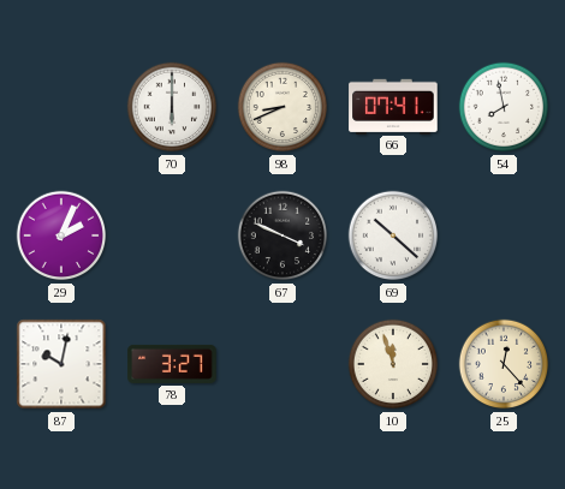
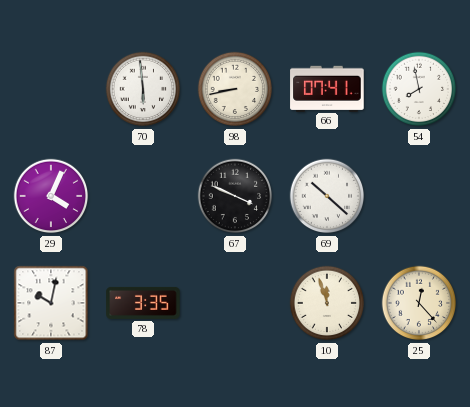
70: 6:00 -> 5:59
98: 8:41 -> 8:43
29: 2:04 -> 4:04
78: 3:27 -> 3:35
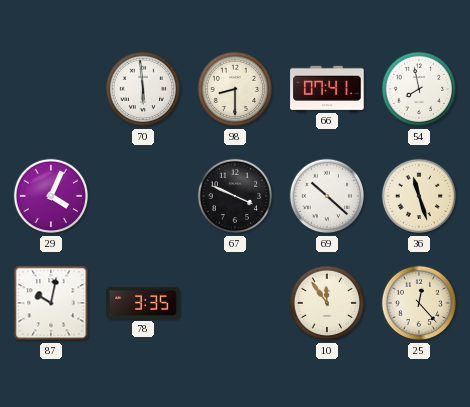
98: 8:43 -> 8:30
36: none -> 11:27
10: 11:57 -> 11:54
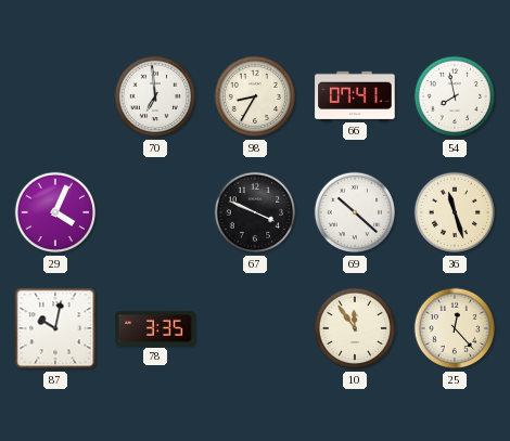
70: 5:59 -> 6:59
98: 8:30 -> 8:35
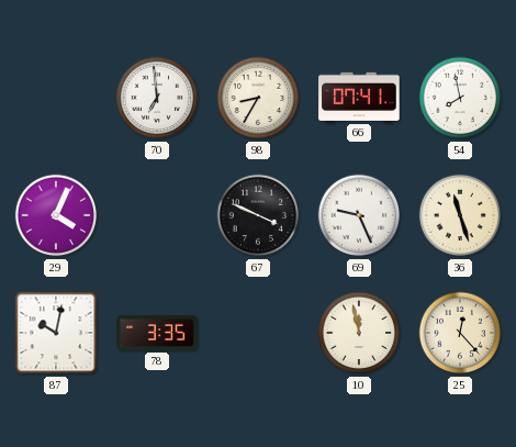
69: 10:22 -> 9:26
10: 11:54 -> 11:58
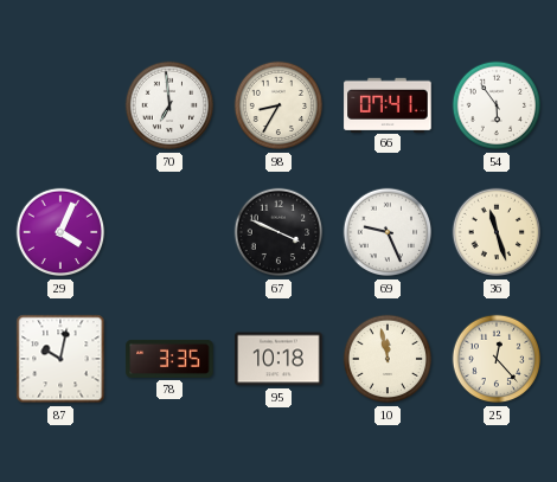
54: 7:58 -> 5:54
95: none -> 10:18
